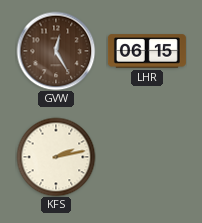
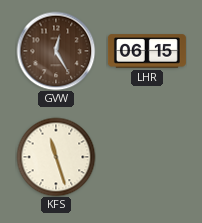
KFS: 2:13 -> 11:27
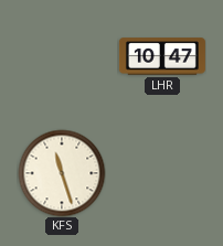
GVW: 12:25 -> none
LHR: 06:15 -> 10:47
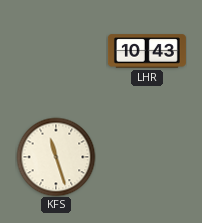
LHR: 10:47 -> 10:43
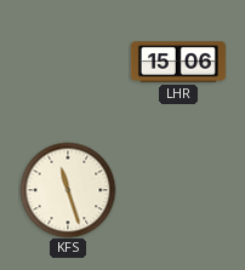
LHR: 10:43 -> 15:06
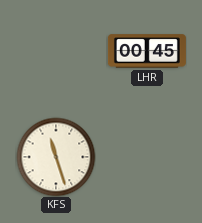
LHR: 15:06 -> 00:45
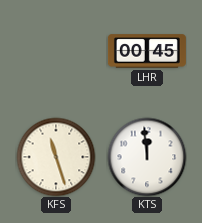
KTS: none -> 11:59
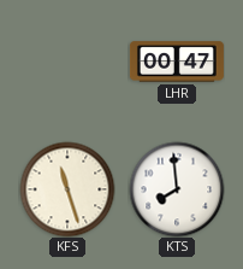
LHR: 00:45 -> 00:47
KTS: 11:59 -> 7:59
